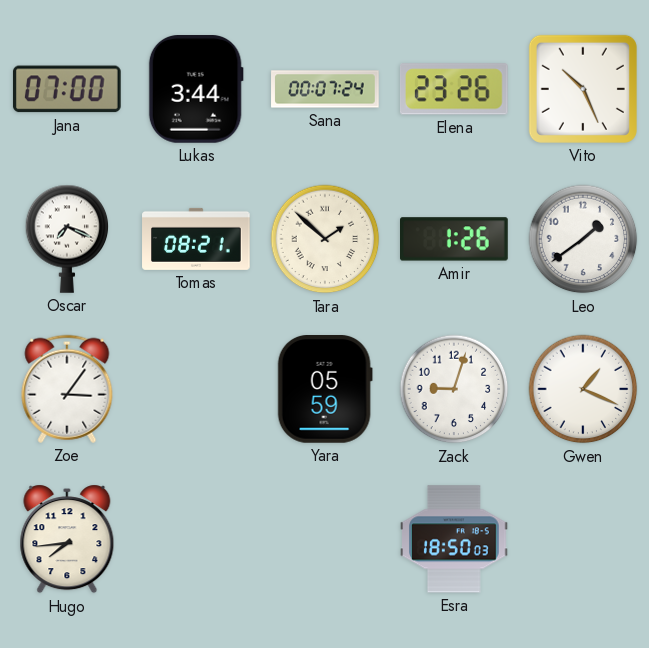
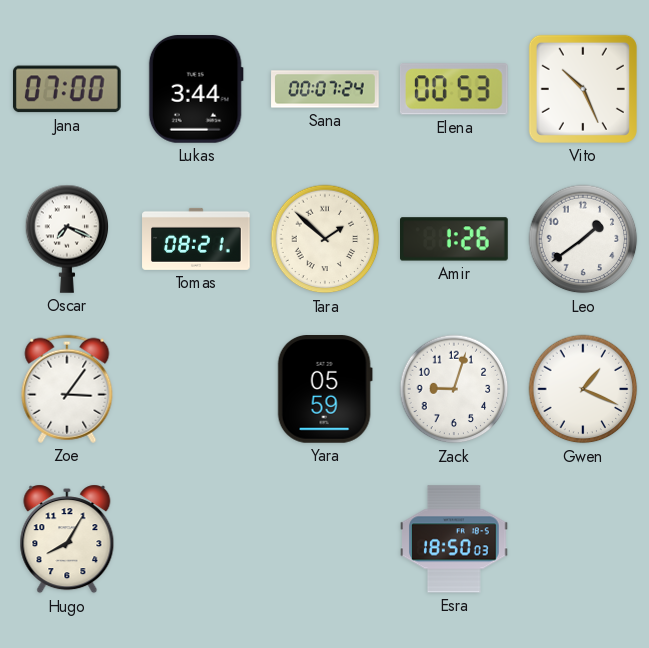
Elena: 23:26 -> 00:53
Hugo: 7:44 -> 8:05
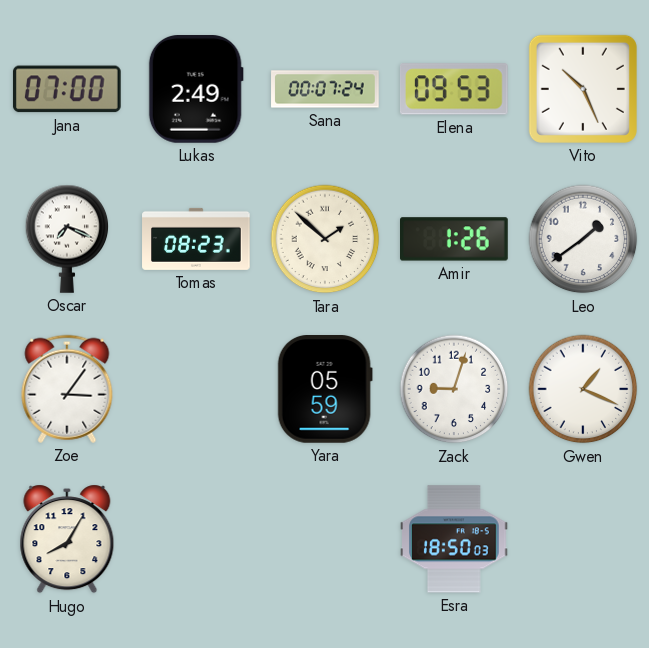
Lukas: 3:44 -> 2:49
Elena: 00:53 -> 09:53
Tomas: 08:21 -> 08:23
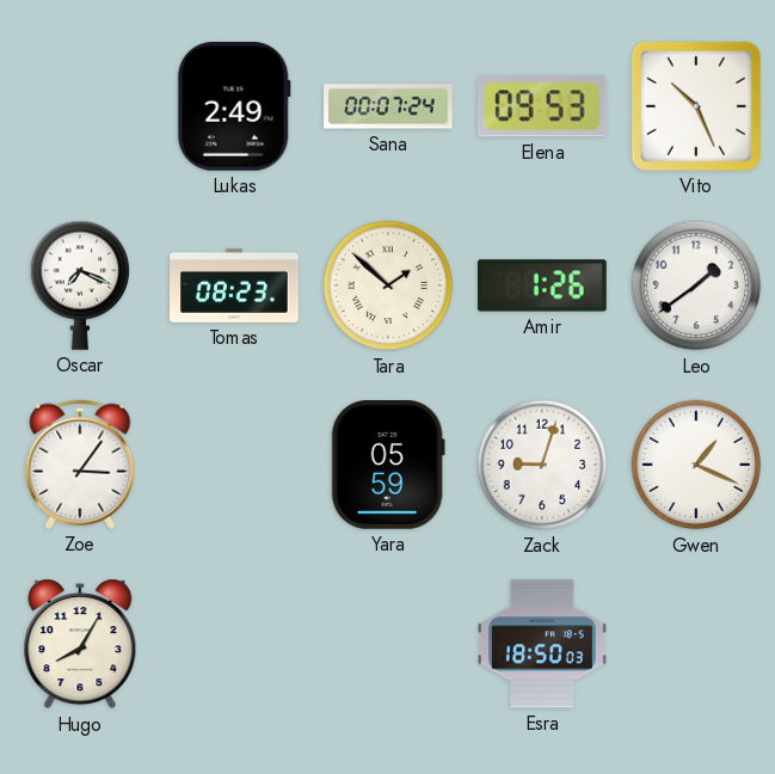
Jana: 07:00 -> none
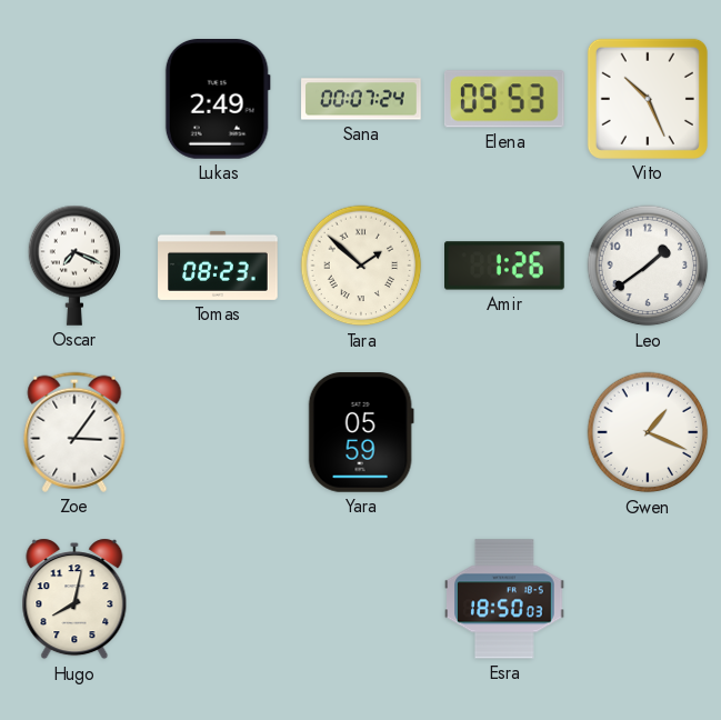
Zack: 9:03 -> none
Hugo: 8:05 -> 8:02
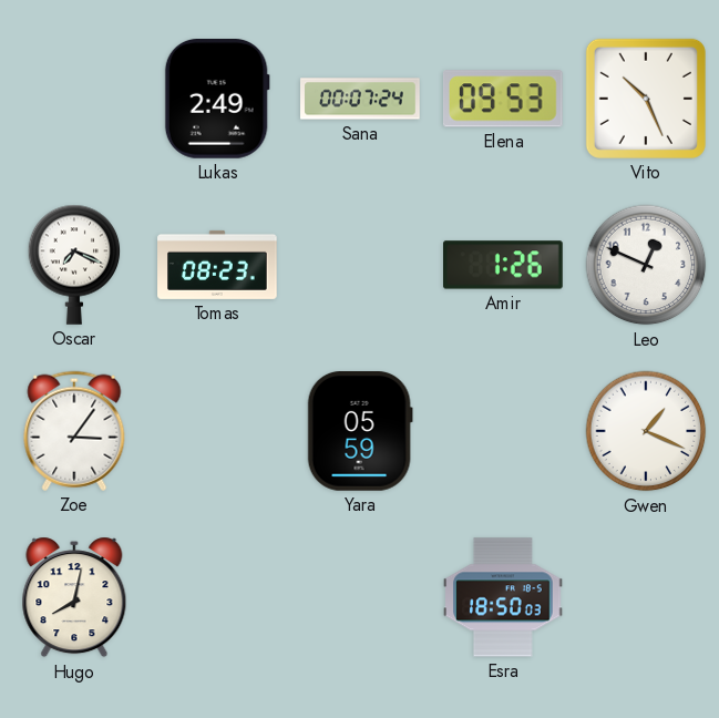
Tara: 1:52 -> none
Leo: 1:39 -> 12:49
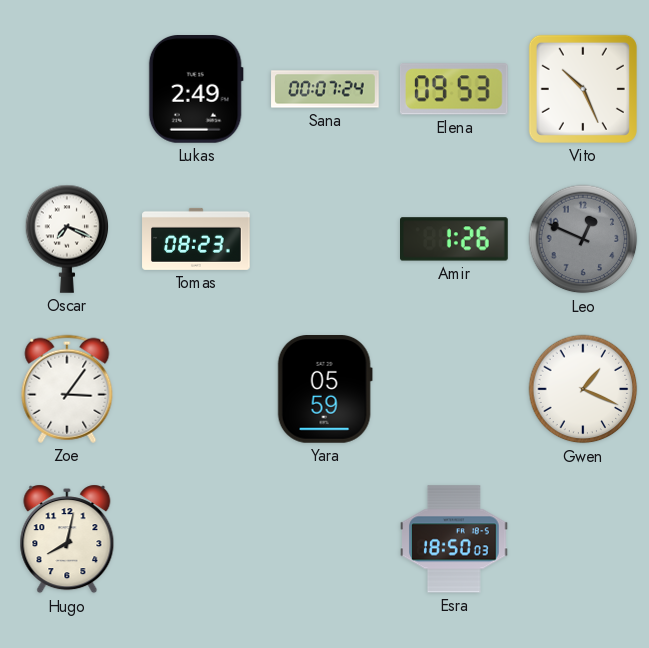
Leo dial: white -> grey
